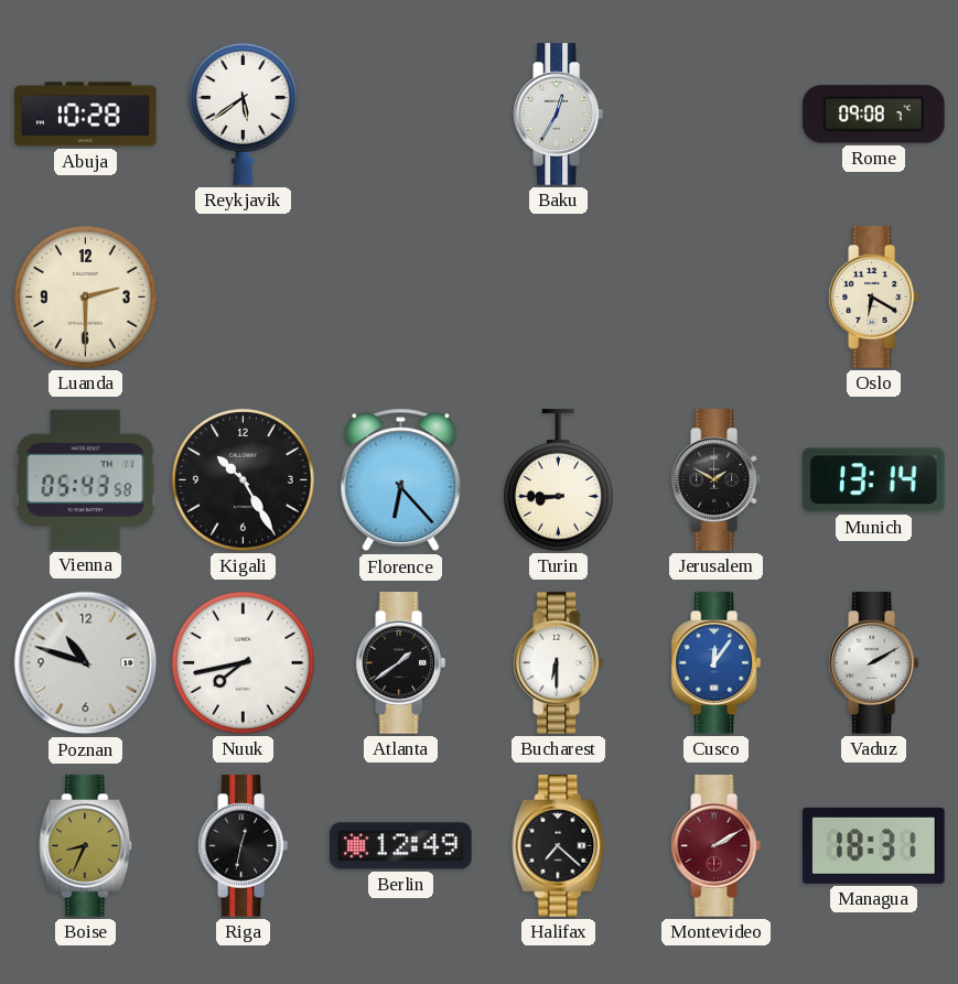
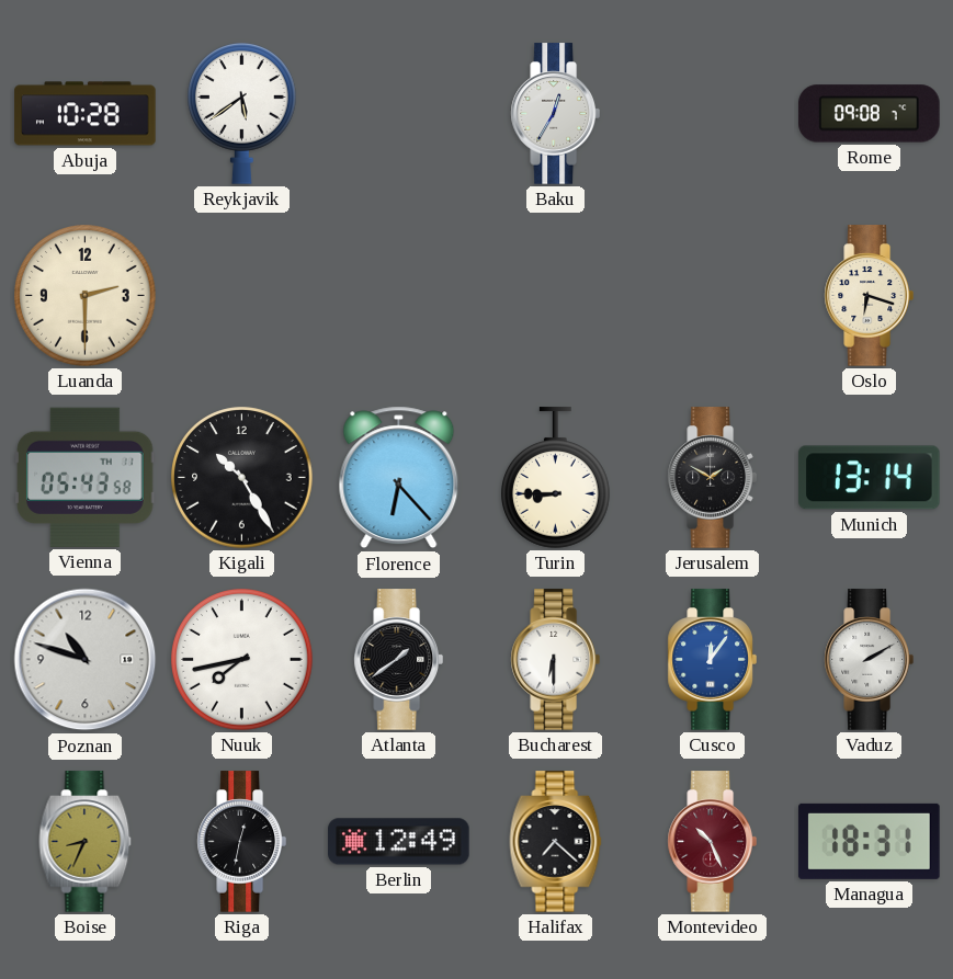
Oslo: 6:20 -> 6:18
Montevideo: 2:10 -> 10:26
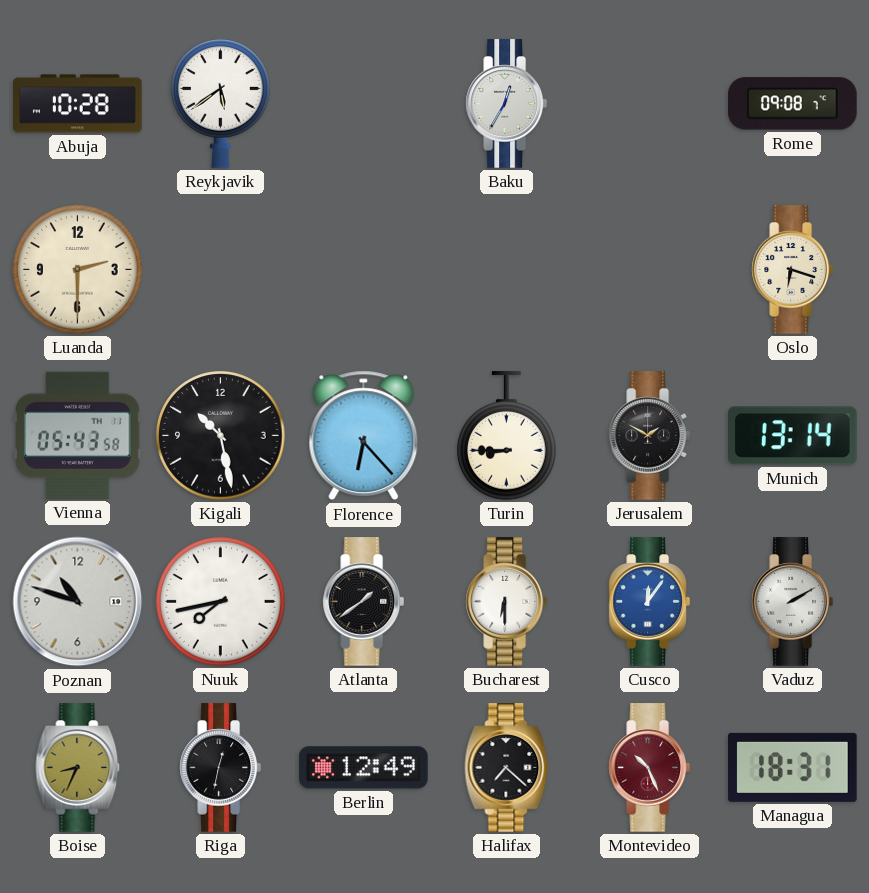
Kigali: 10:25 -> 10:28
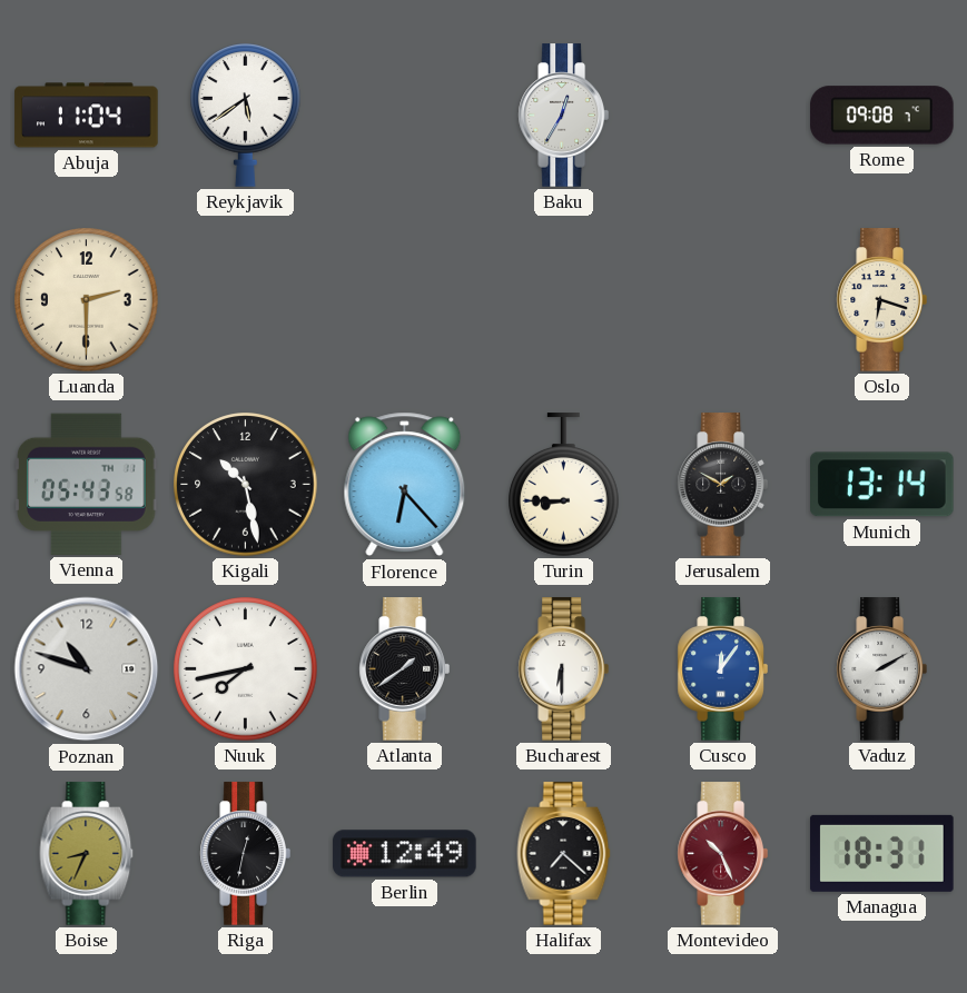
Abuja: 10:28 -> 11:04
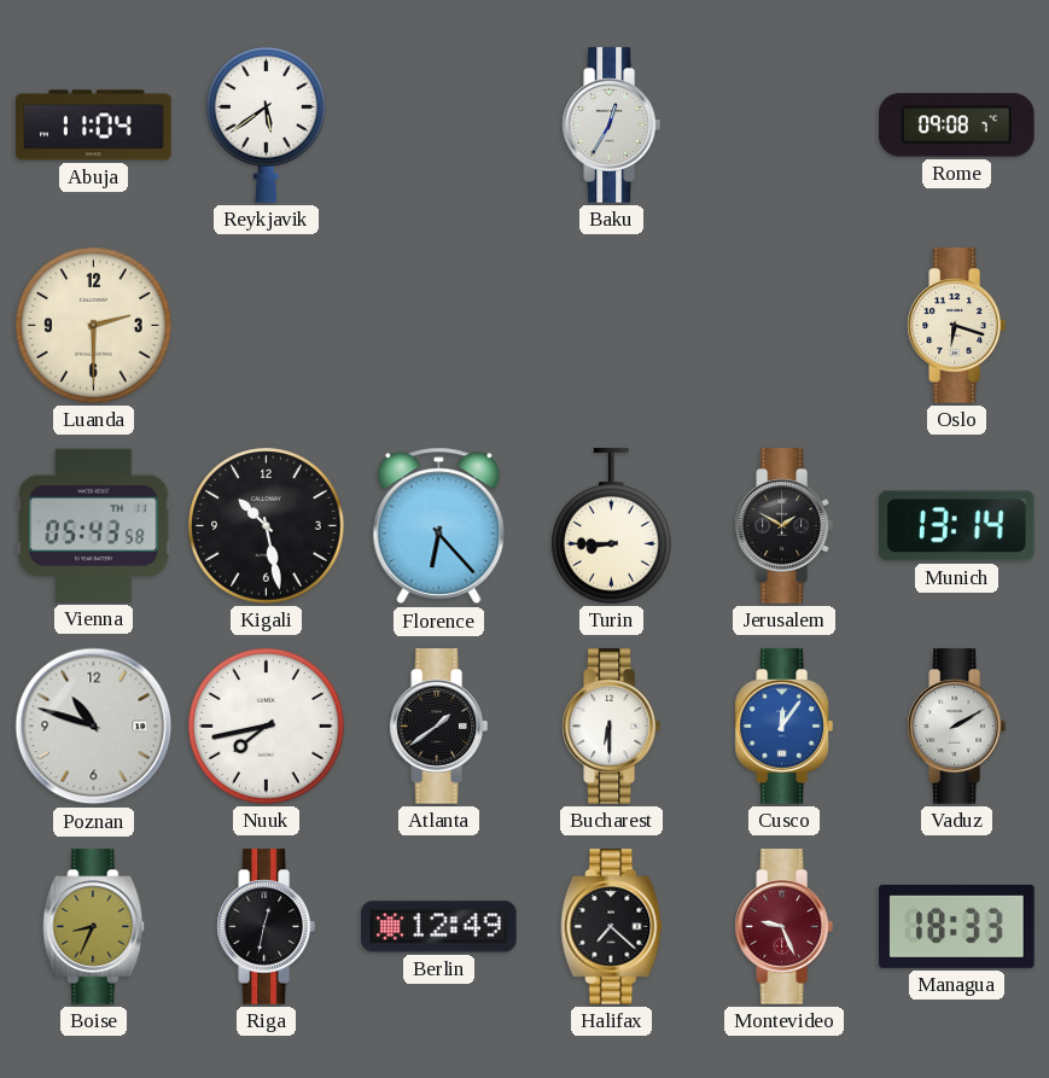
Montevideo: 10:26 -> 9:26
Managua: 18:31 -> 18:33
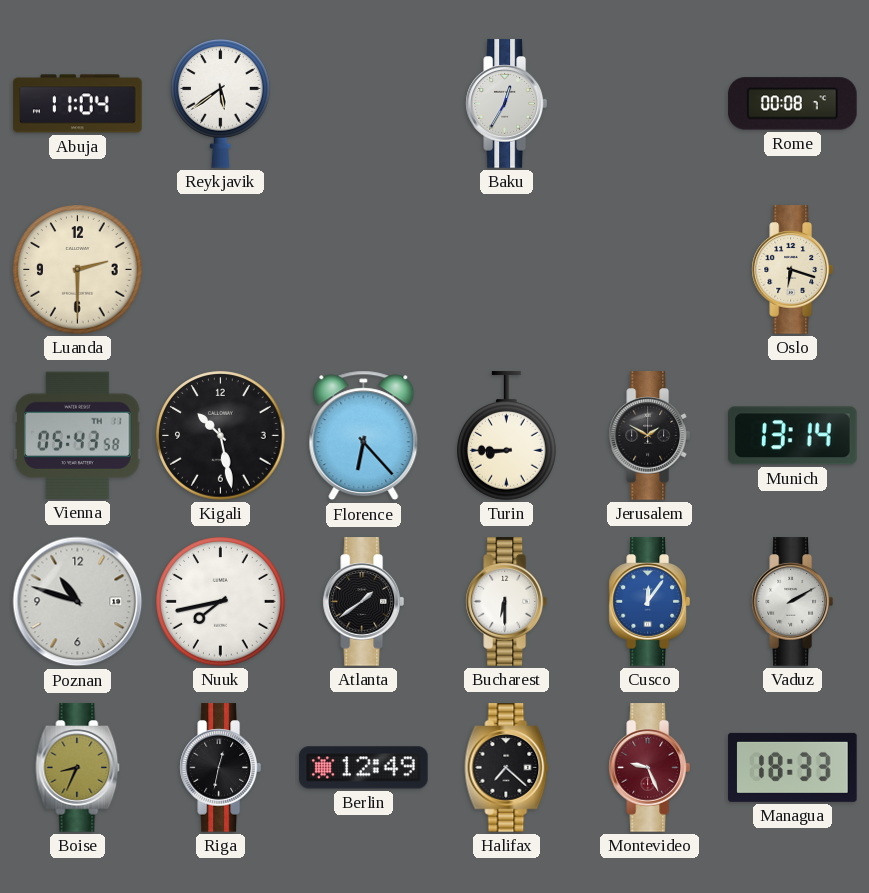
Rome: 09:08 -> 00:08
